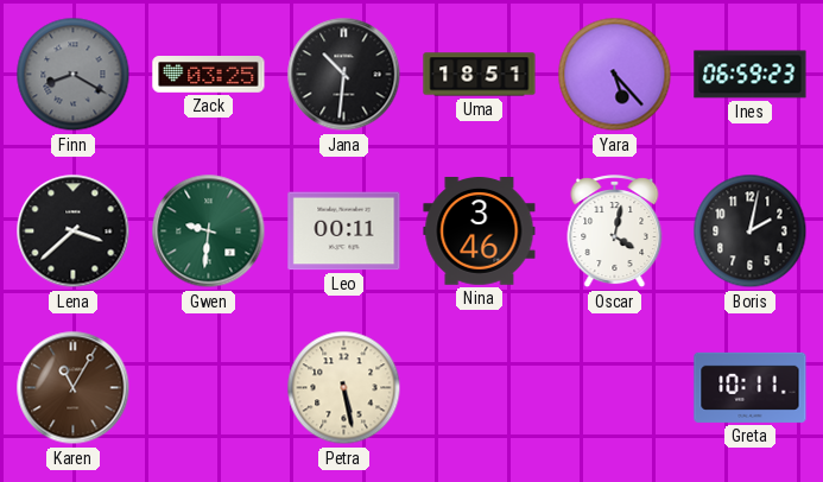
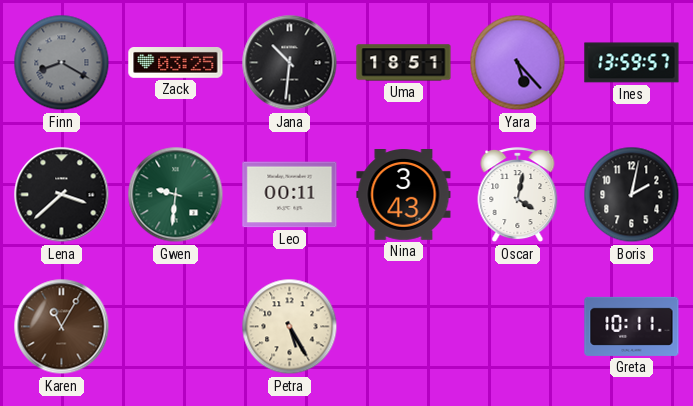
Ines: 06:59 -> 13:59
Nina: 3:46 -> 3:43
Petra: 5:28 -> 5:25
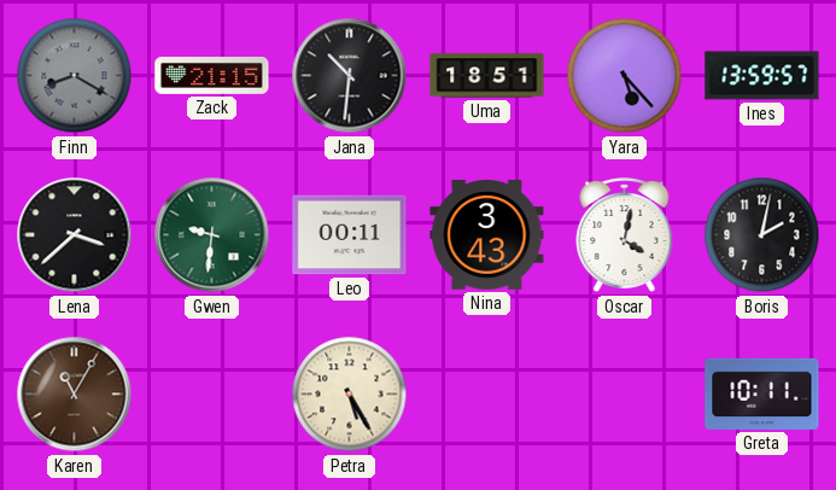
Zack: 03:25 -> 21:15
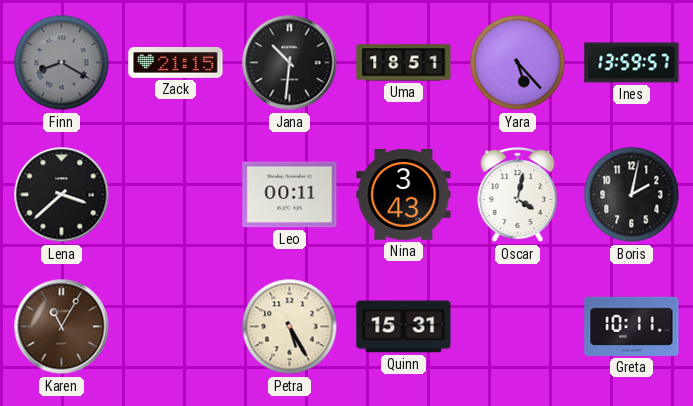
Gwen: 9:31 -> none
Quinn: none -> 15:31
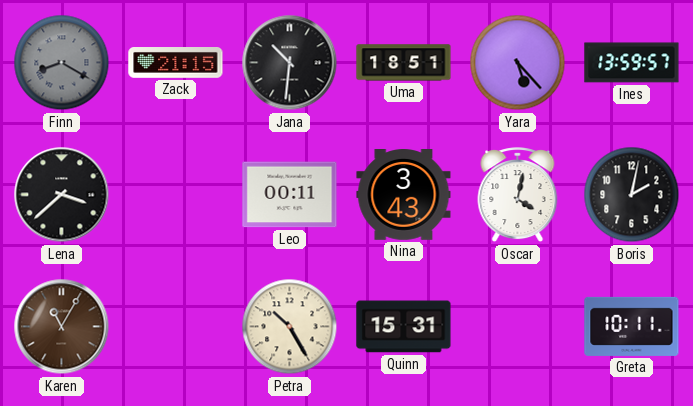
Petra: 5:25 -> 10:25
